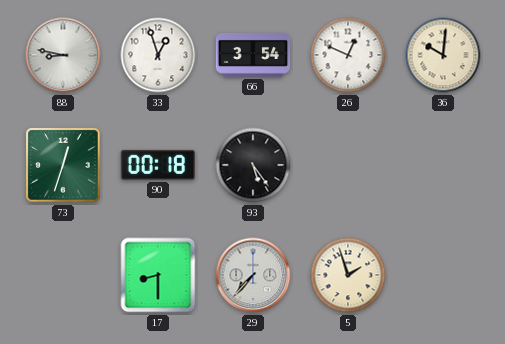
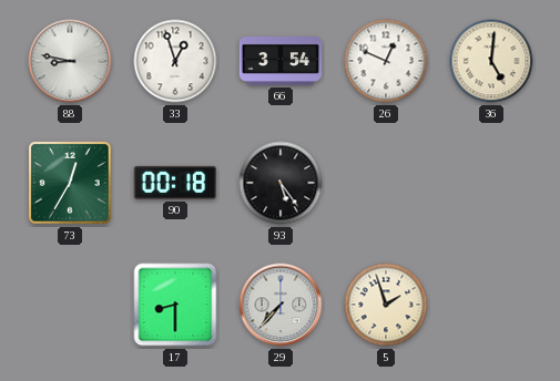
36: 10:01 -> 5:01
73: 12:33 -> 12:35
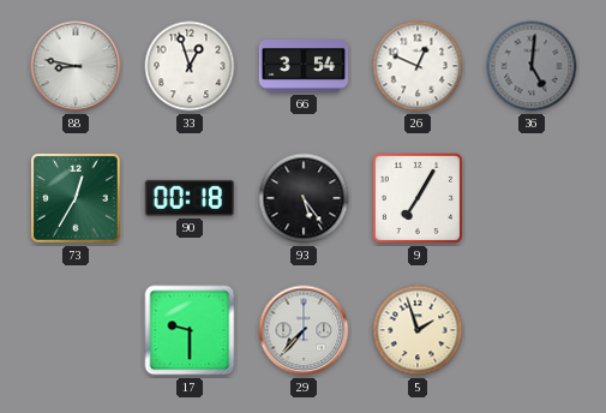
36 dial: cream -> grey
9: none -> 7:05
17: 8:30 -> 9:30
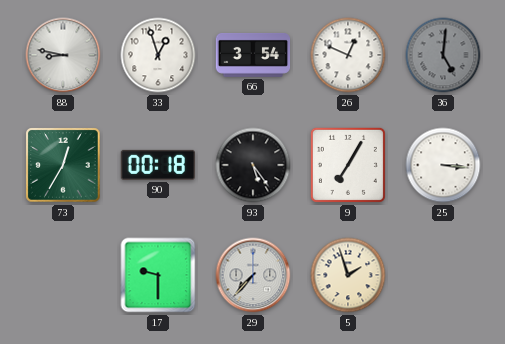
25: none -> 3:16
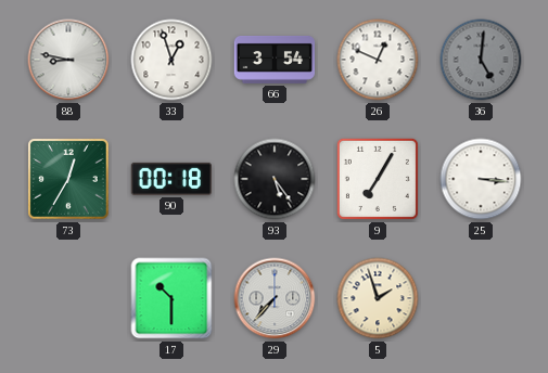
17: 9:30 -> 10:30
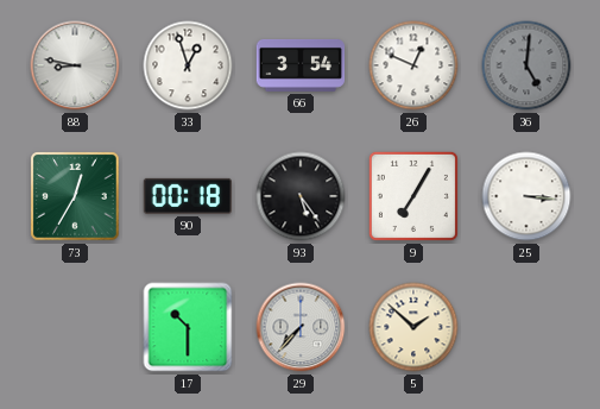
5: 1:57 -> 1:52
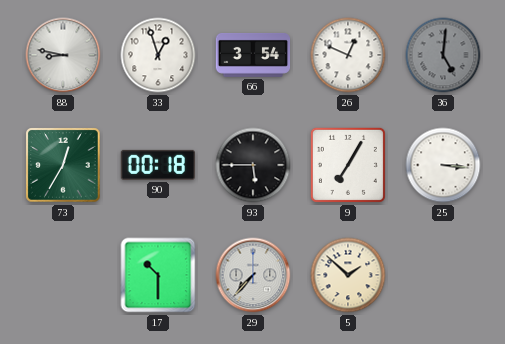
93: 5:24 -> 5:45
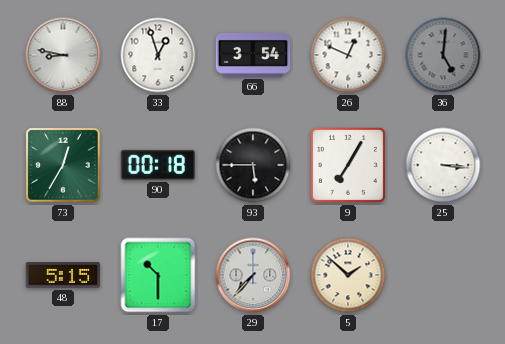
48: none -> 5:15
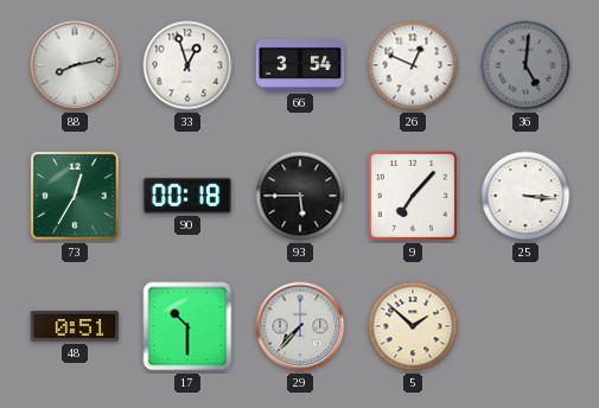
88: 8:47 -> 8:13
9: 7:05 -> 7:07
48: 5:15 -> 0:51
